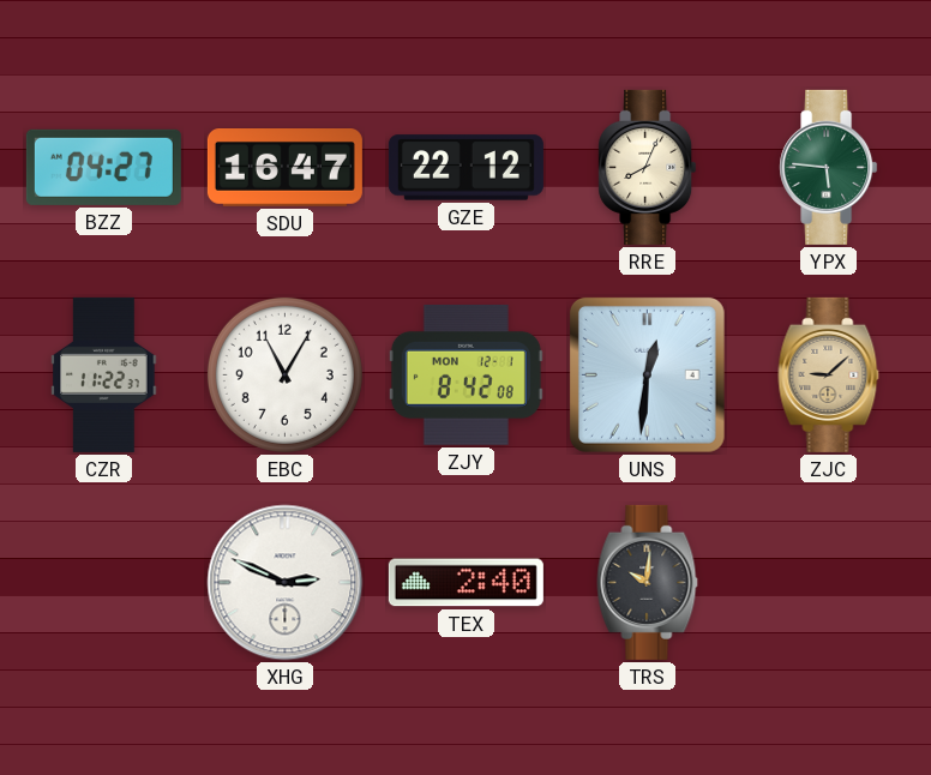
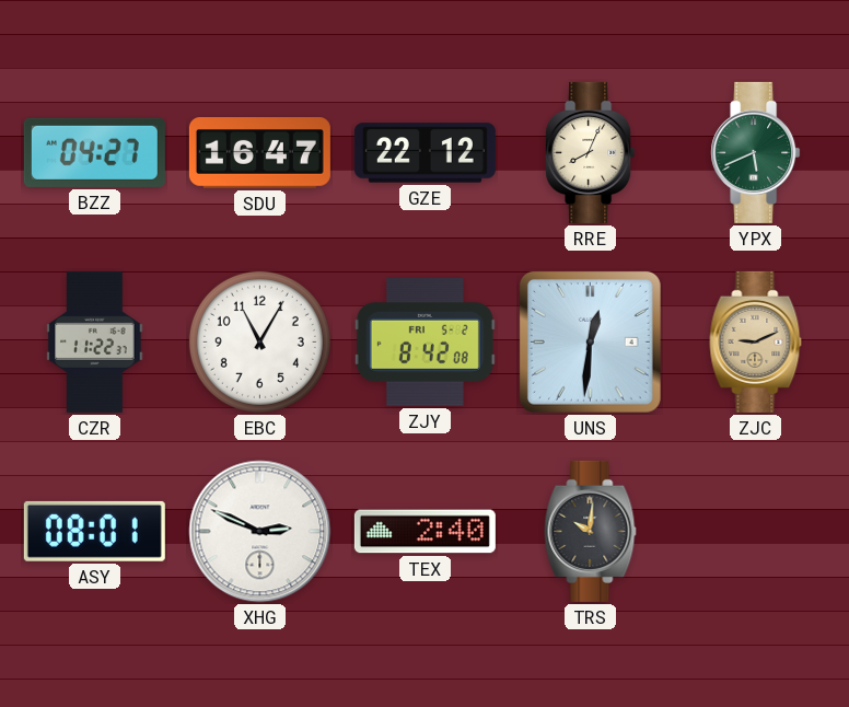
YPX: 5:46 -> 5:41
ZJY date: MON 12-1 -> FRI 5-2
ZJC: 9:08 -> 9:11
ASY: none -> 08:01
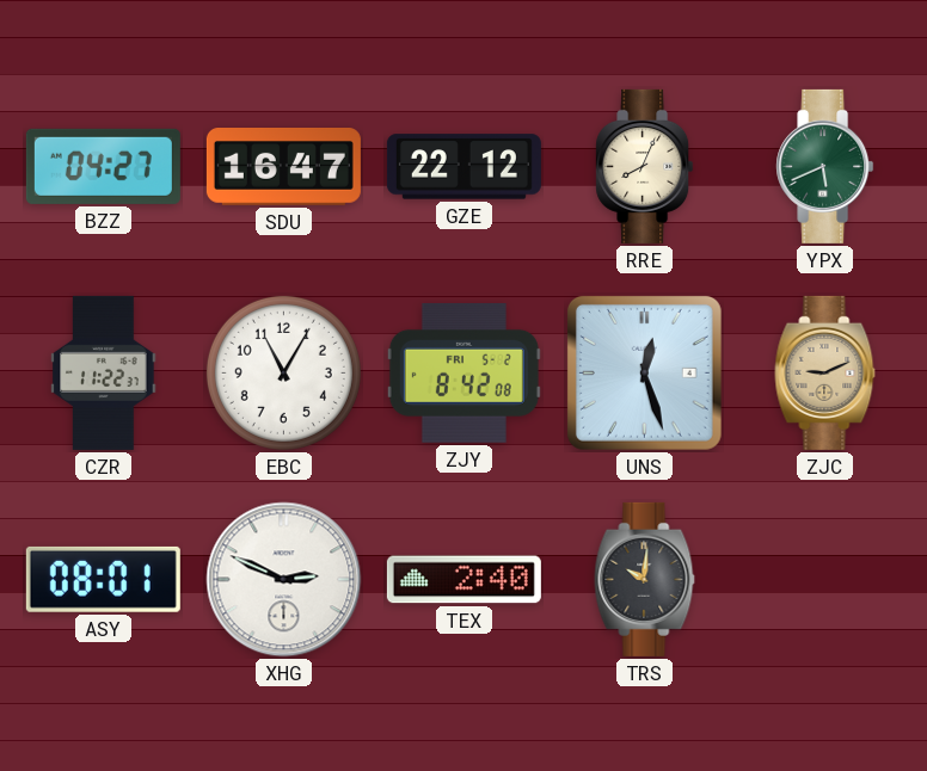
UNS: 12:31 -> 12:27
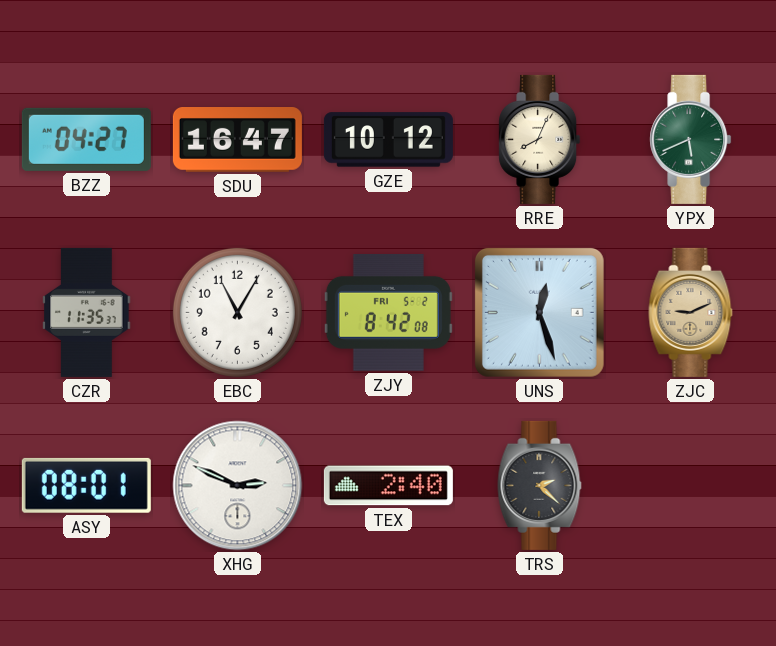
GZE: 22:12 -> 10:12
CZR: 11:22 -> 11:35
TRS: 10:01 -> 2:22
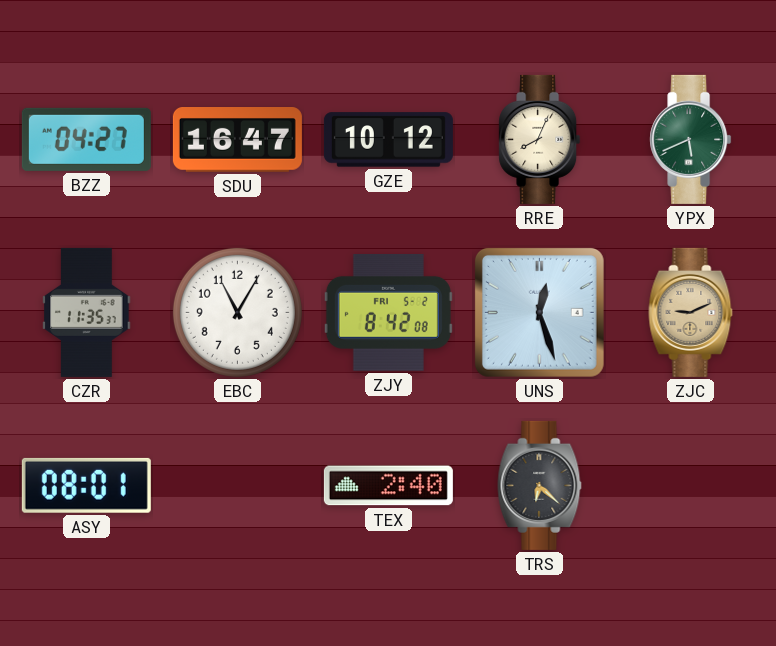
XHG: 2:49 -> none
TRS: 2:22 -> 6:22
